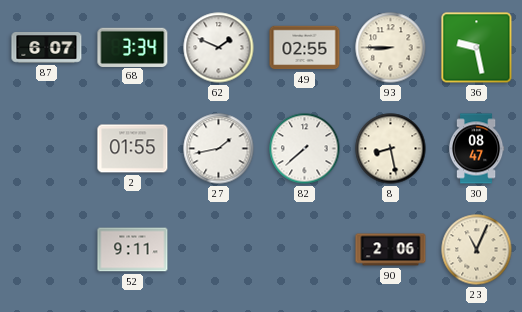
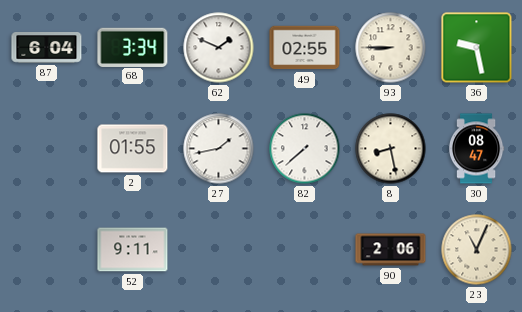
87: 6:07 -> 6:04
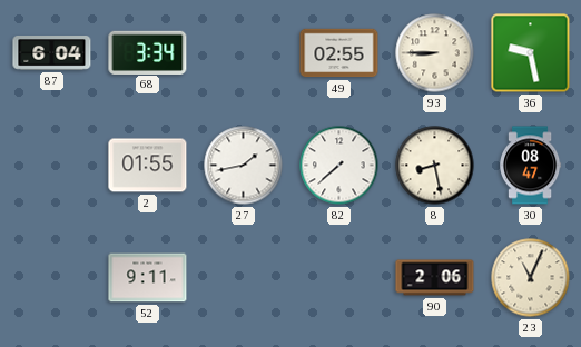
62: 1:49 -> none
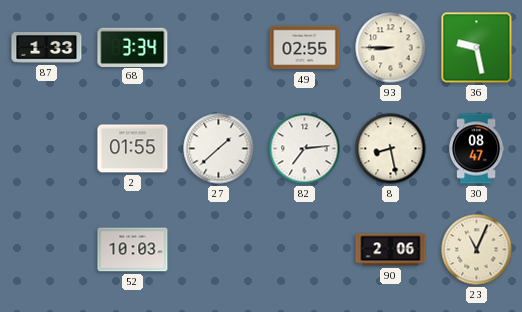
87: 6:04 -> 1:33
27: 1:43 -> 1:38
82: 7:38 -> 7:14
52: 9:11 -> 10:03
